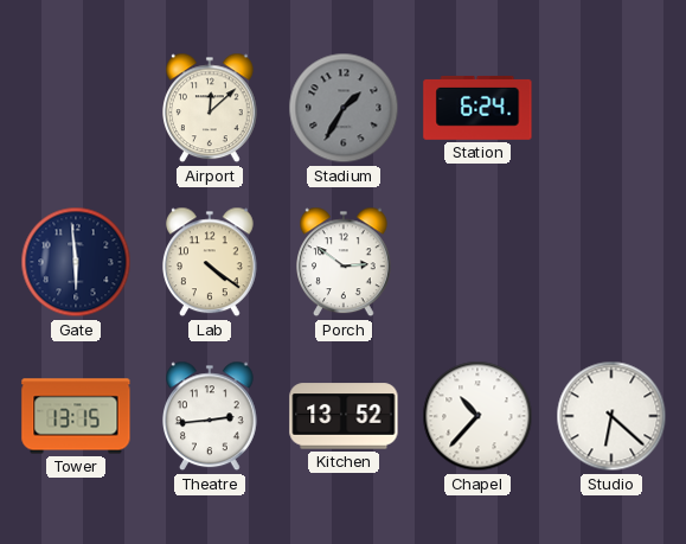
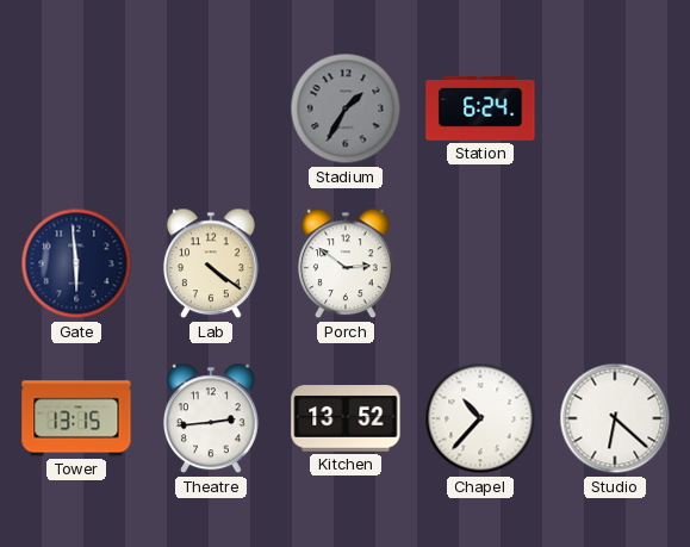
Airport: 12:08 -> none
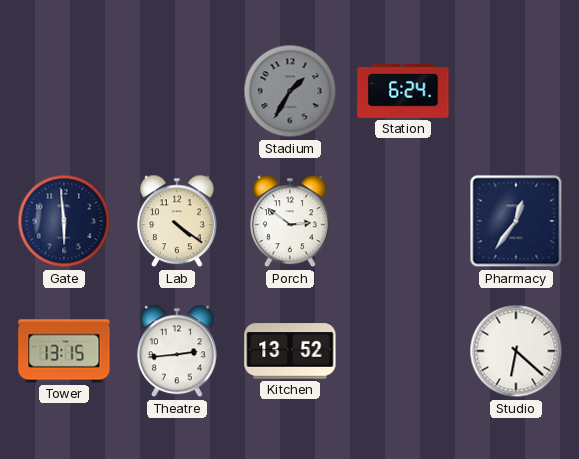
Pharmacy: none -> 12:36
Chapel: 10:37 -> none
